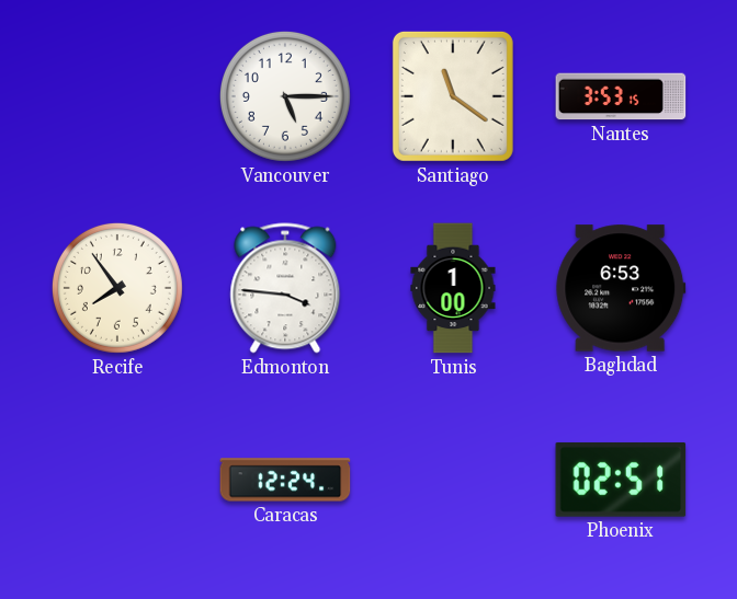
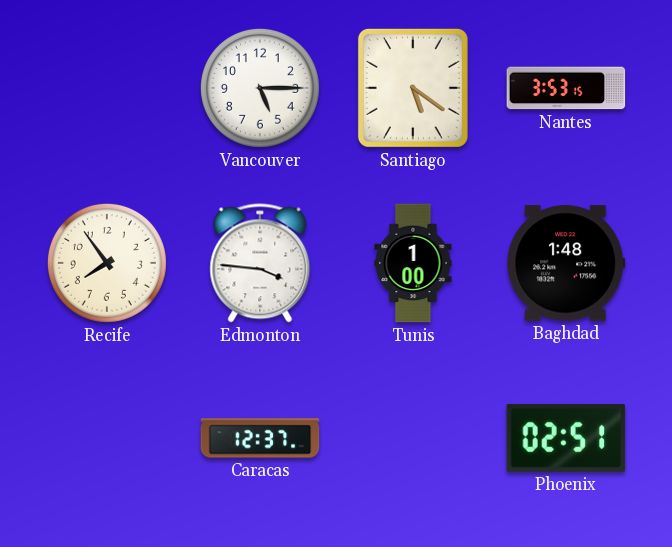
Santiago: 11:21 -> 5:21
Baghdad: 6:53 -> 1:48
Caracas: 12:24 -> 12:37
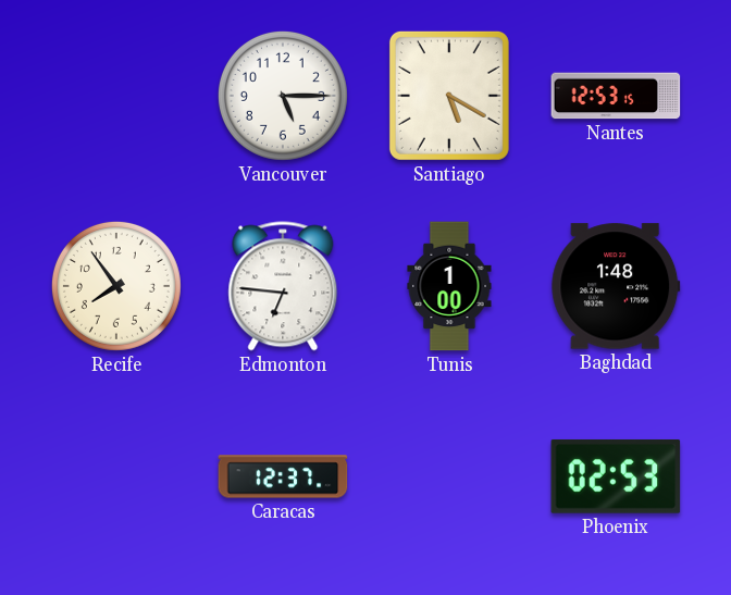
Santiago: 5:21 -> 5:20
Nantes: 3:53 -> 12:53
Edmonton: 3:46 -> 6:46
Phoenix: 02:51 -> 02:53
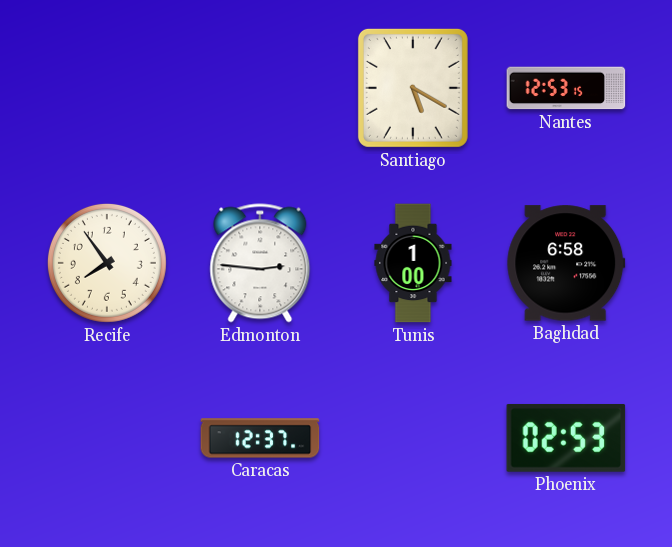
Vancouver: 5:15 -> none
Edmonton: 6:46 -> 2:46
Baghdad: 1:48 -> 6:58
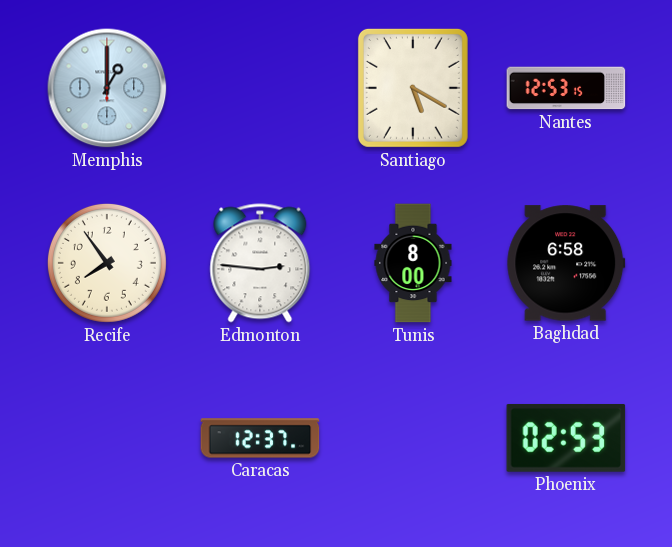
Memphis: none -> 1:00
Tunis: 1:00 -> 8:00
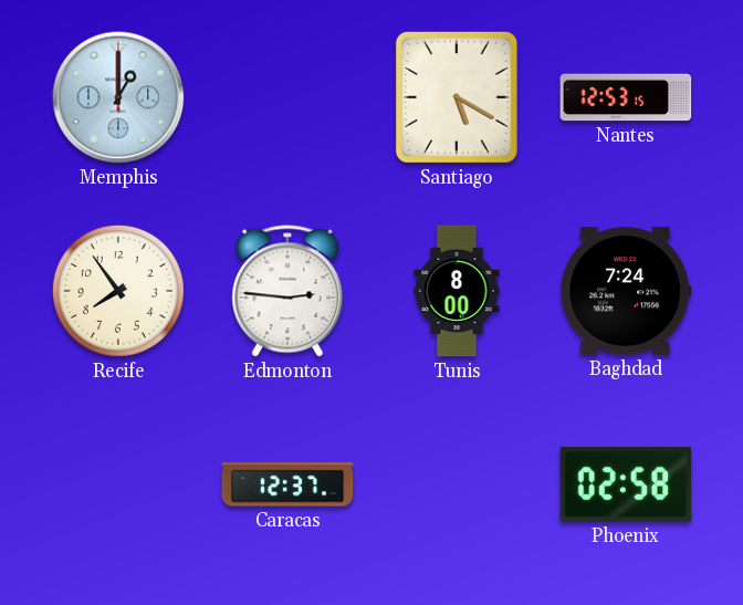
Baghdad: 6:58 -> 7:24
Phoenix: 02:53 -> 02:58
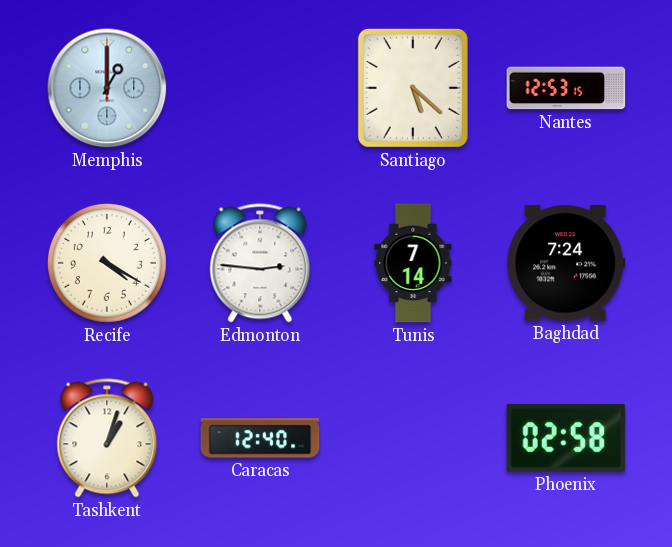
Santiago: 5:20 -> 5:22
Recife: 7:54 -> 4:20
Tunis: 8:00 -> 7:14
Tashkent: none -> 1:03
Caracas: 12:37 -> 12:40
